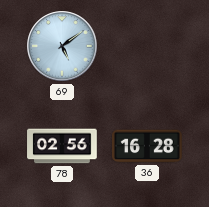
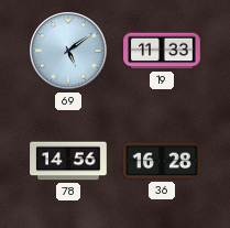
19: none -> 11:33
78: 02:56 -> 14:56
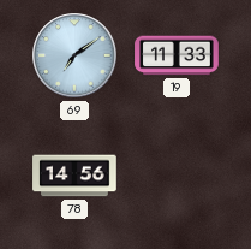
69: 5:09 -> 7:09
36: 16:28 -> none
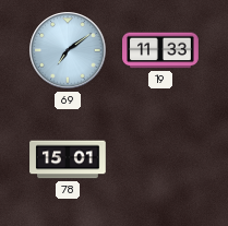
78: 14:56 -> 15:01
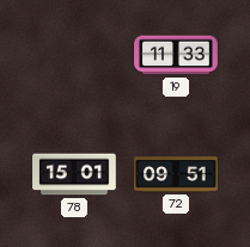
69: 7:09 -> none
72: none -> 09:51
